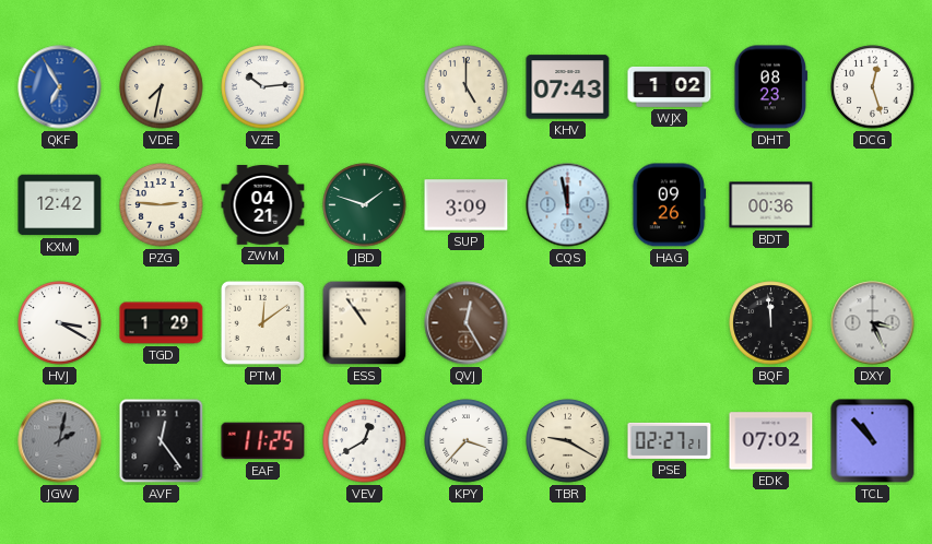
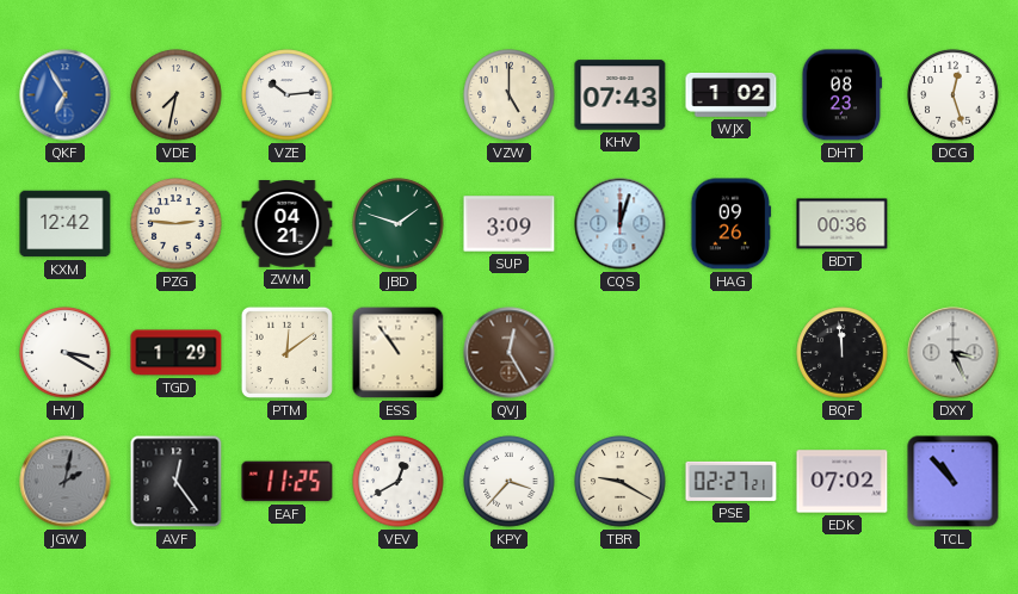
CQS: 11:58 -> 12:03
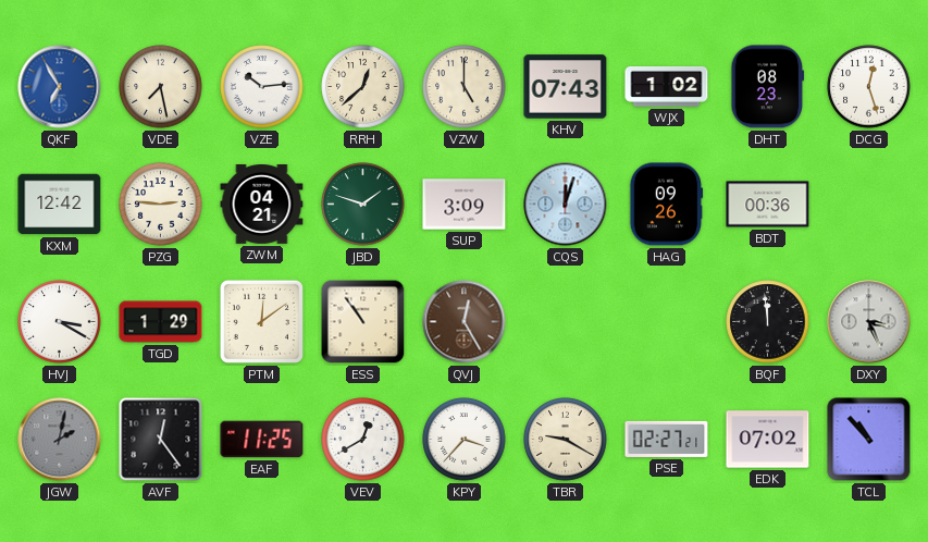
VDE: 7:32 -> 7:28
RRH: none -> 12:38
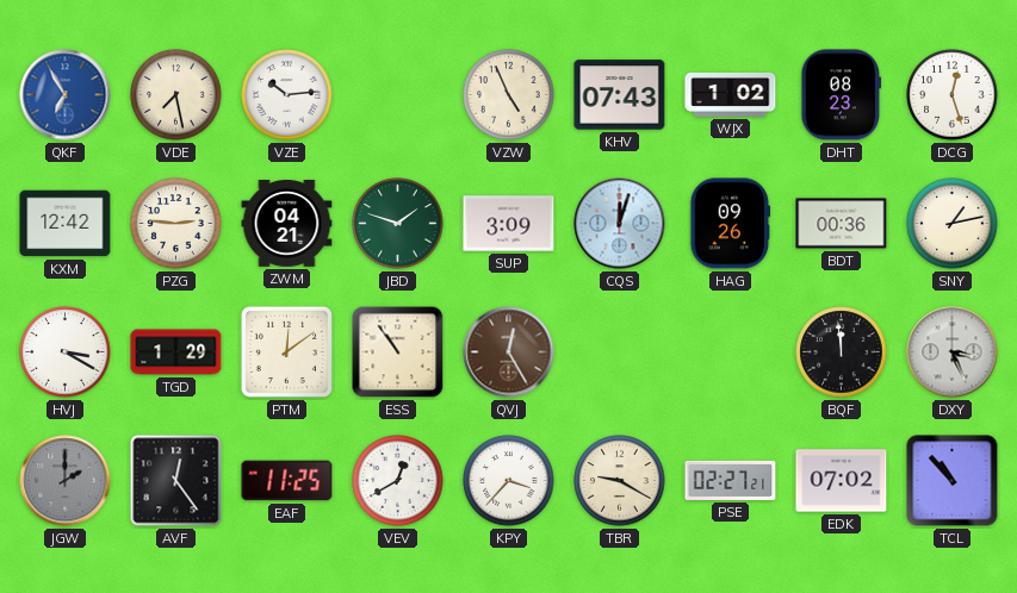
RRH: 12:38 -> none
VZW: 5:00 -> 4:56
SNY: none -> 1:13
JGW: 2:02 -> 2:00
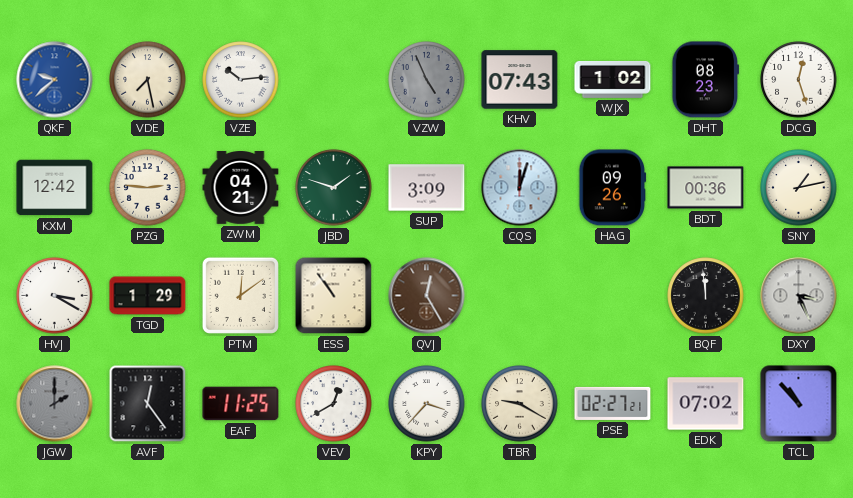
QKF: 6:55 -> 9:38
VZW dial: cream -> grey
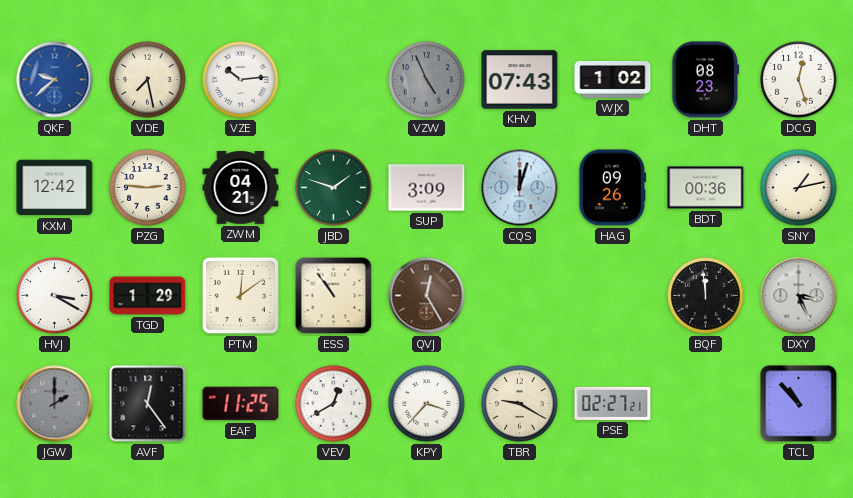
EDK: 07:02 -> none
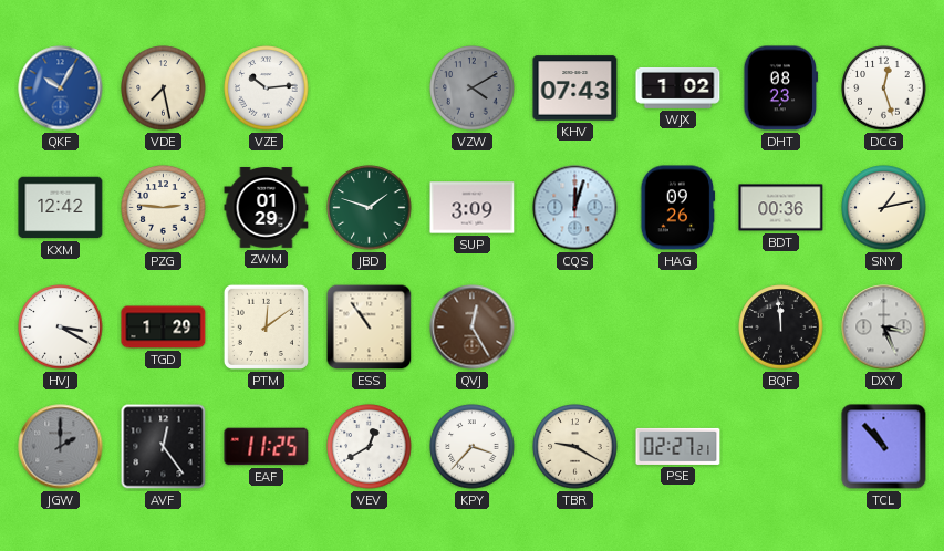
QKF: 9:38 -> 10:05
VZW: 4:56 -> 4:10
ZWM: 04:21 -> 01:29
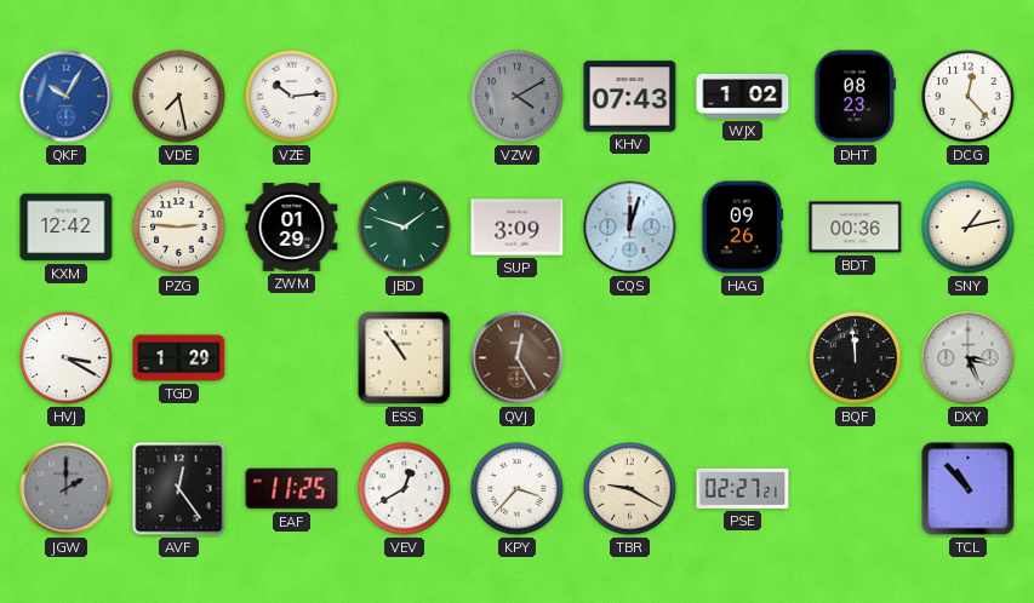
DCG: 12:27 -> 12:23
PTM: 12:09 -> none
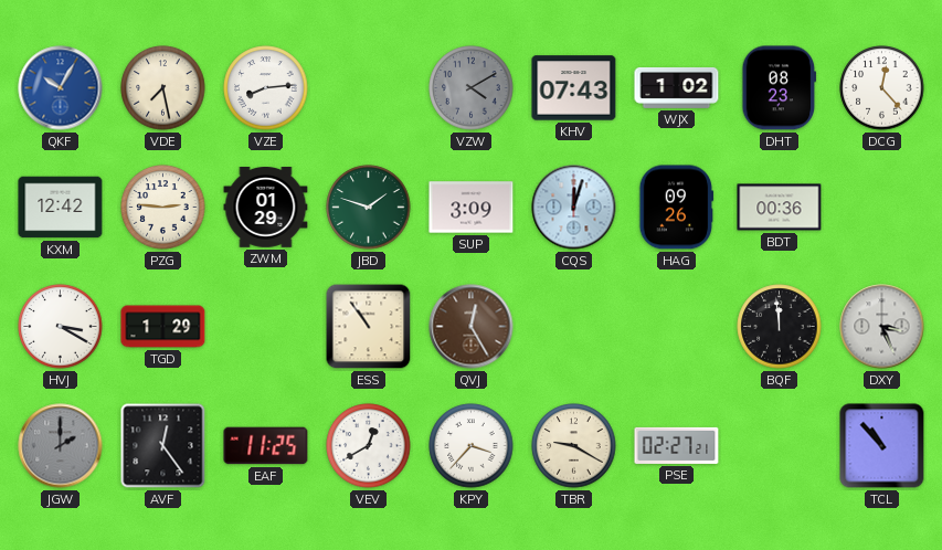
VZE: 10:14 -> 8:14
SNY: 1:13 -> none
